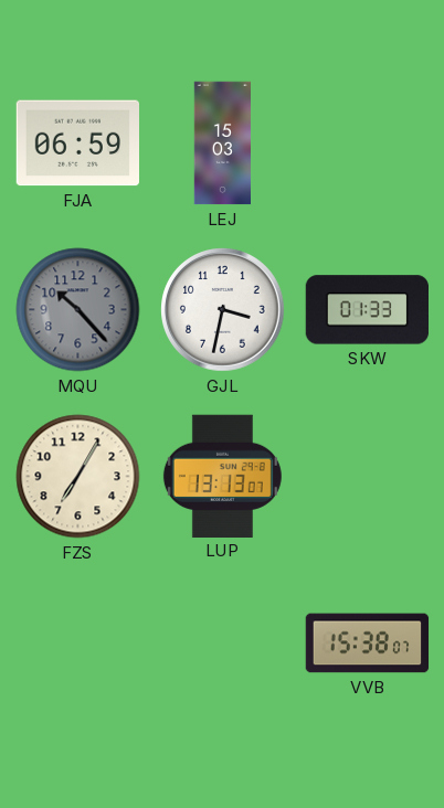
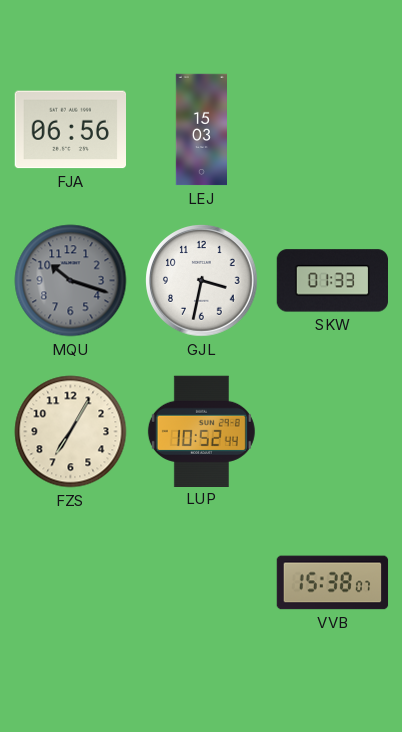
FJA: 06:59 -> 06:56
MQU: 10:23 -> 10:18
LUP: 13:13 -> 10:52
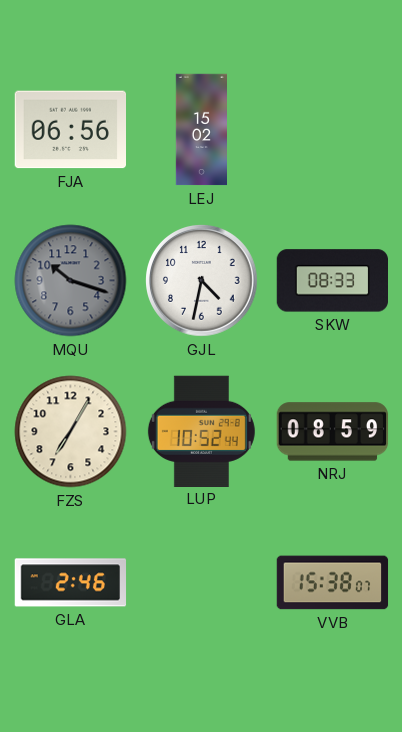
LEJ: 15:03 -> 15:02
GJL: 3:32 -> 4:32
SKW: 01:33 -> 08:33
NRJ: none -> 08:59
GLA: none -> 2:46
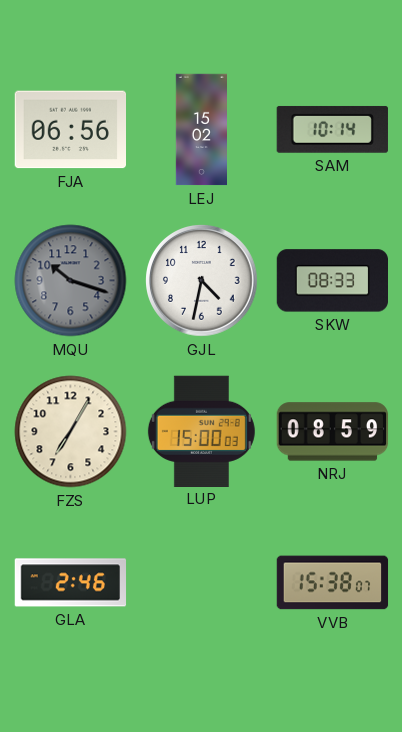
SAM: none -> 10:14
LUP: 10:52 -> 15:00
